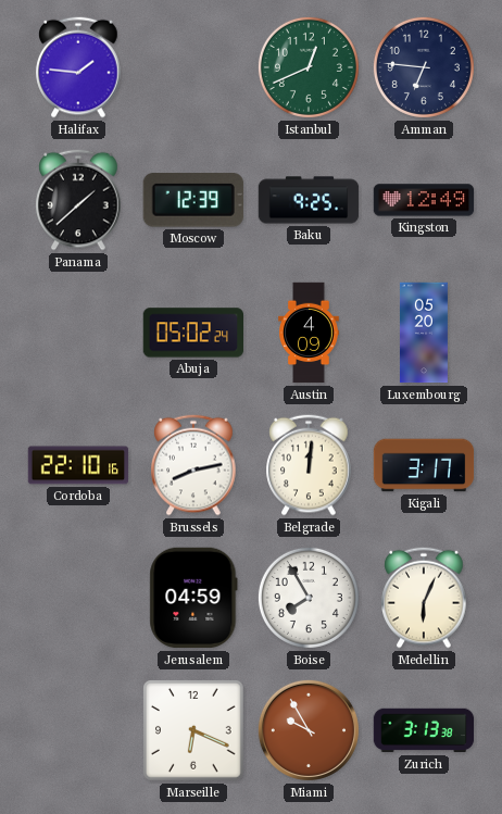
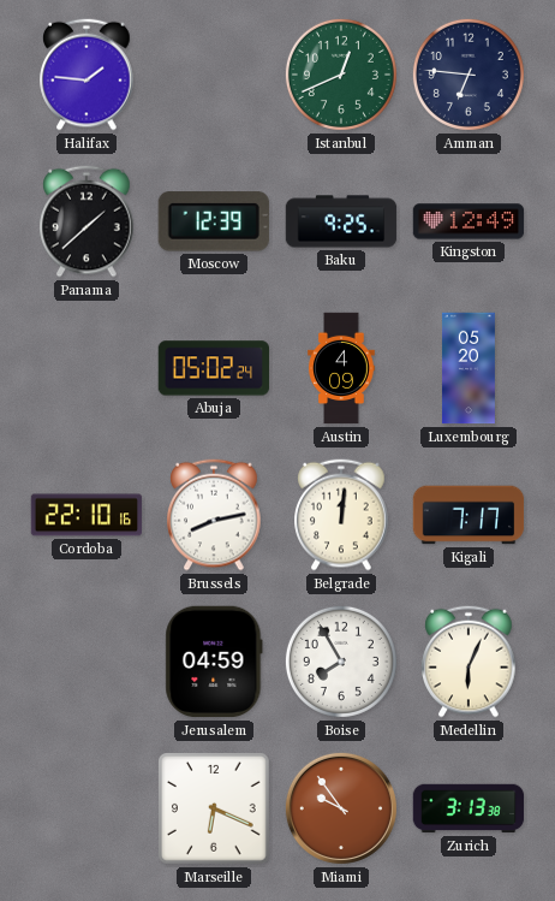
Kigali: 3:17 -> 7:17
Miami: 9:55 -> 9:54
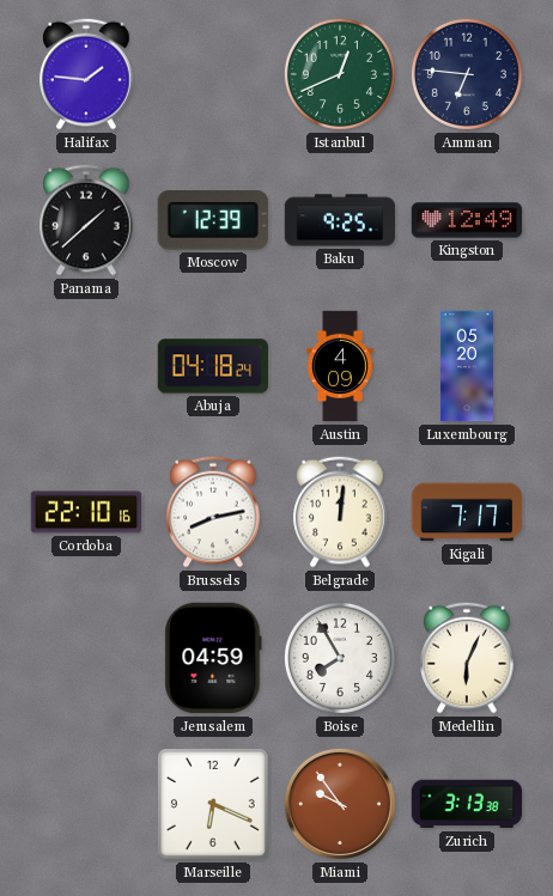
Abuja: 05:02 -> 04:18
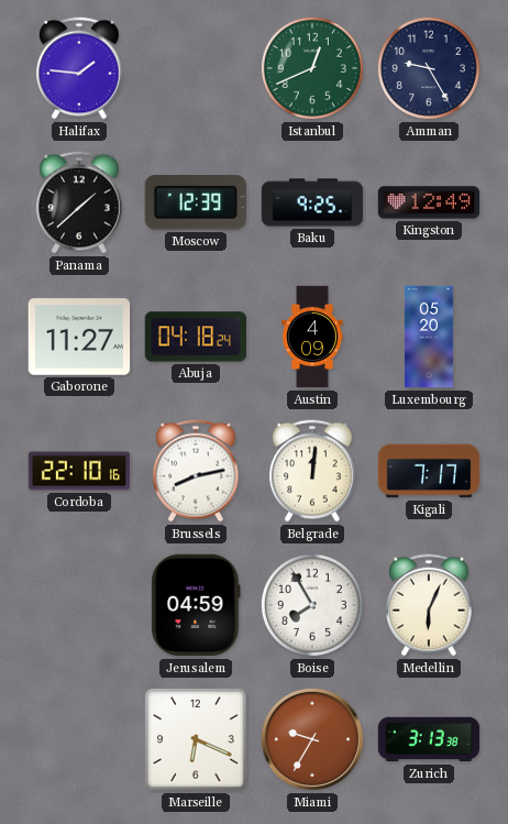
Amman: 6:46 -> 9:25
Gaborone: none -> 11:27
Miami: 9:54 -> 9:35
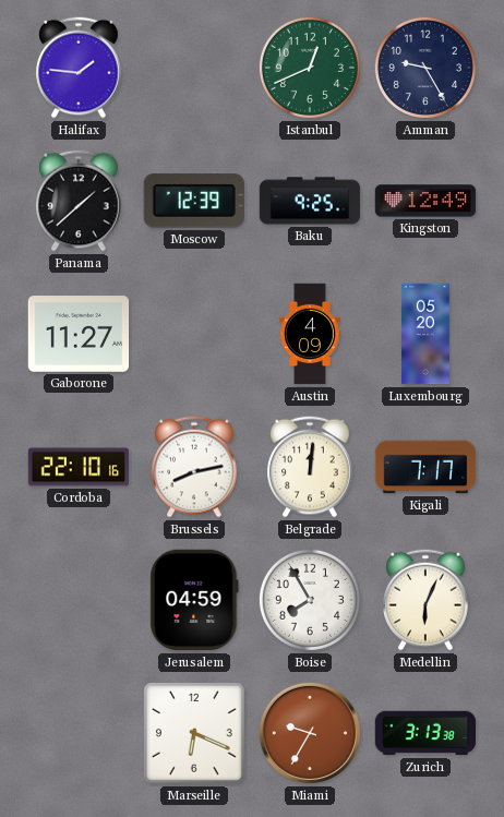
Abuja: 04:18 -> none
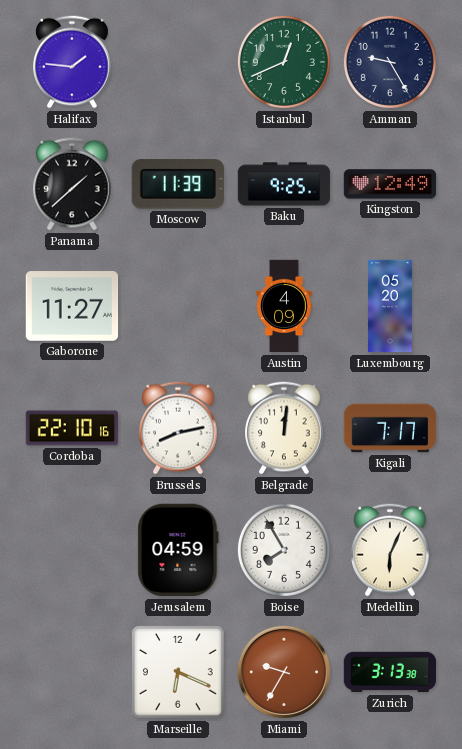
Moscow: 12:39 -> 11:39
